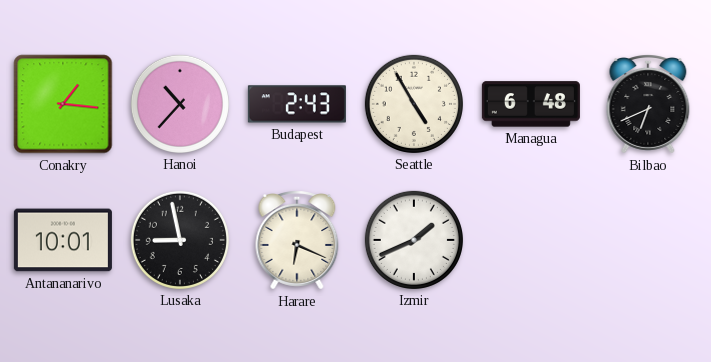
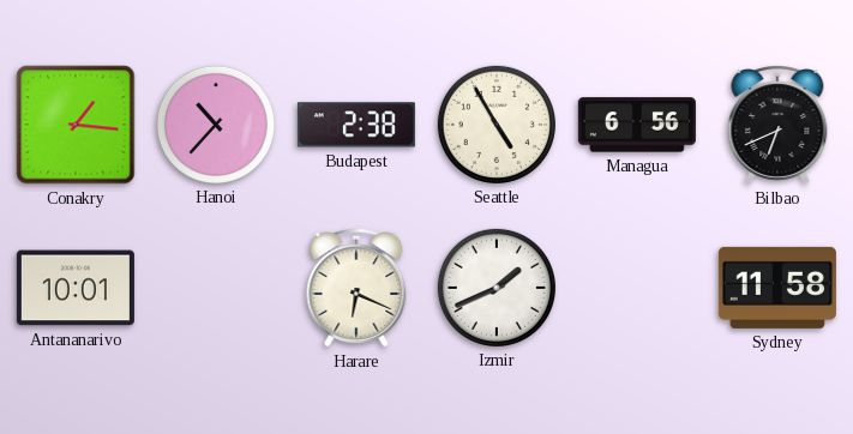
Budapest: 2:43 -> 2:38
Managua: 6:48 -> 6:56
Lusaka: 8:58 -> none
Sydney: none -> 11:58
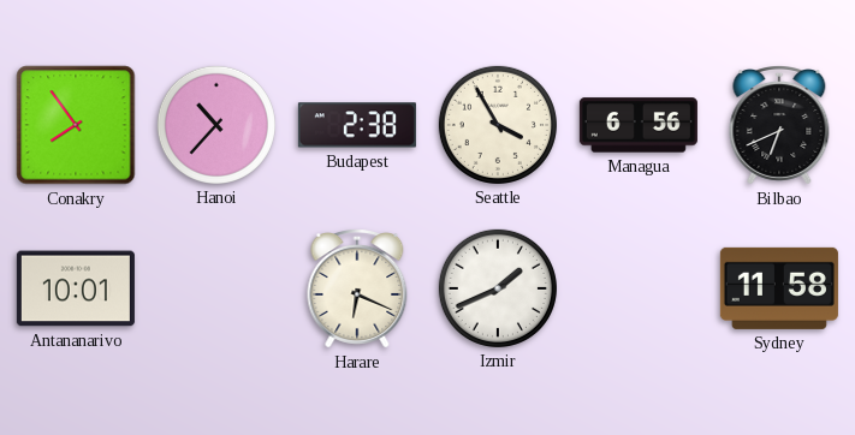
Conakry: 1:16 -> 7:54
Seattle: 4:55 -> 3:55
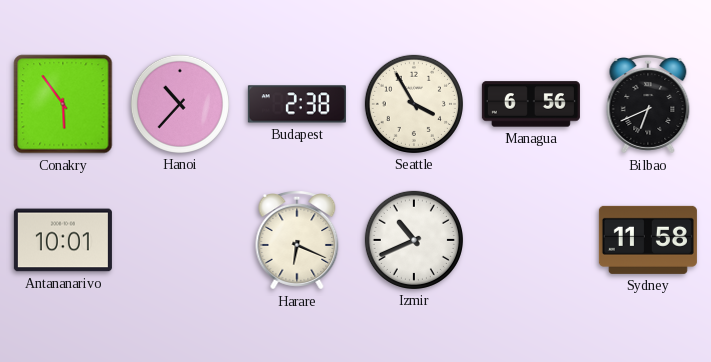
Conakry: 7:54 -> 5:54
Izmir: 1:41 -> 10:41
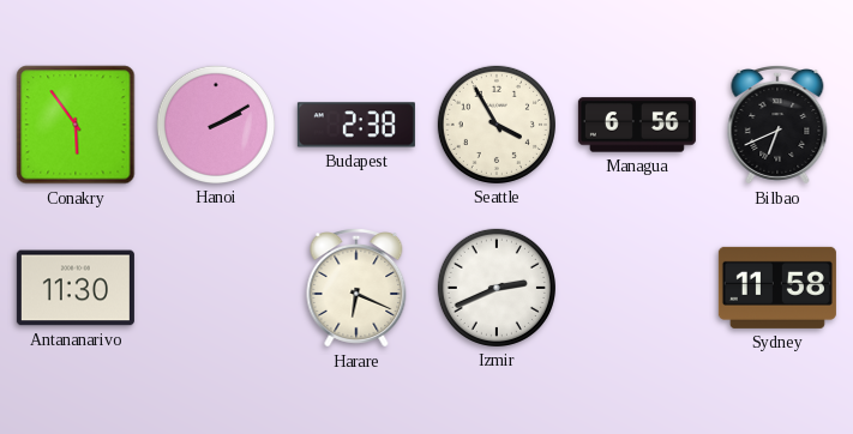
Hanoi: 10:37 -> 2:10
Antananarivo: 10:01 -> 11:30
Izmir: 10:41 -> 2:41
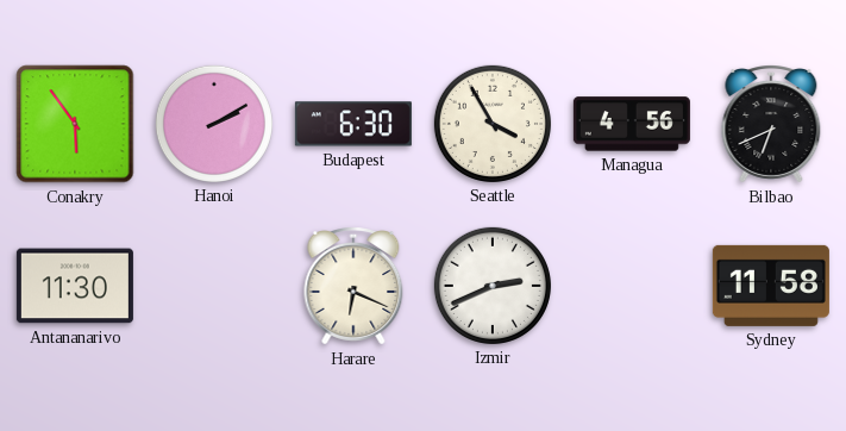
Budapest: 2:38 -> 6:30
Managua: 6:56 -> 4:56
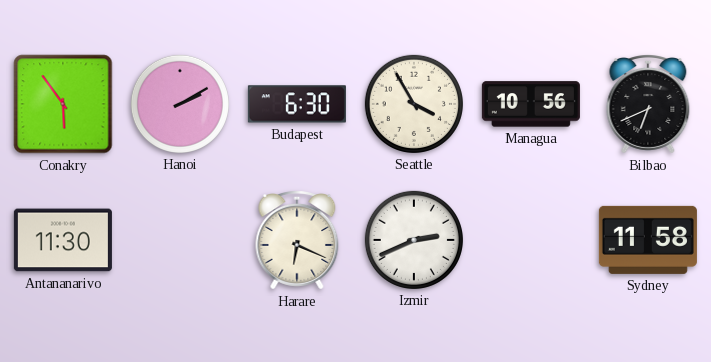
Managua: 4:56 -> 10:56
